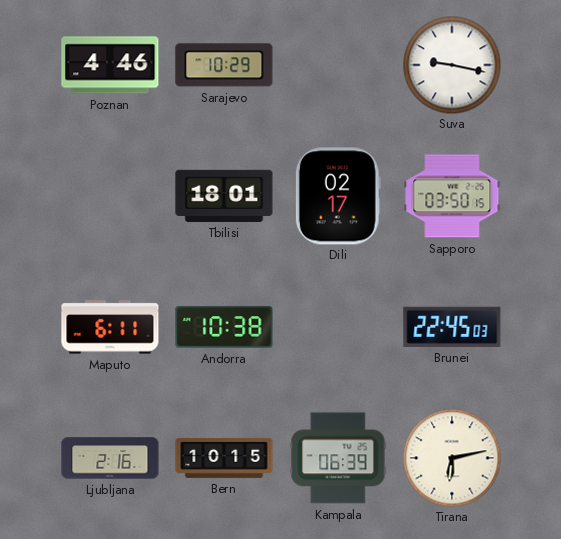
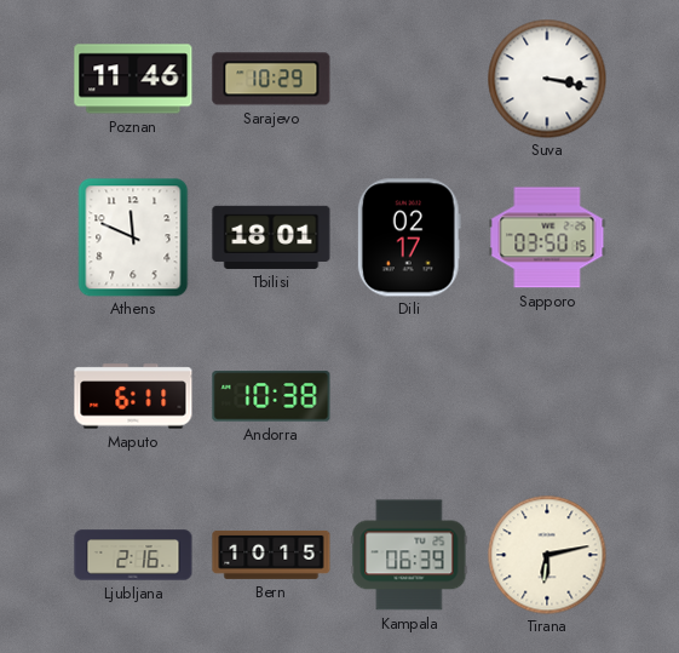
Poznan: 4:46 -> 11:46
Suva: 9:17 -> 3:17
Athens: none -> 11:49
Brunei: 22:45 -> none
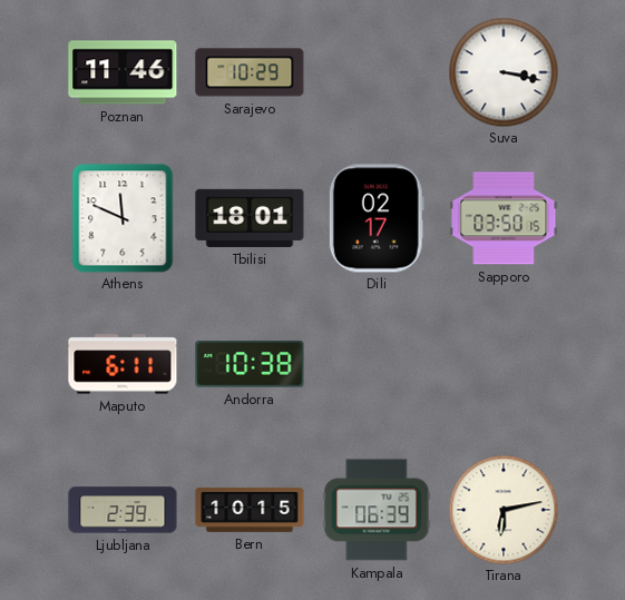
Ljubljana: 2:16 -> 2:39
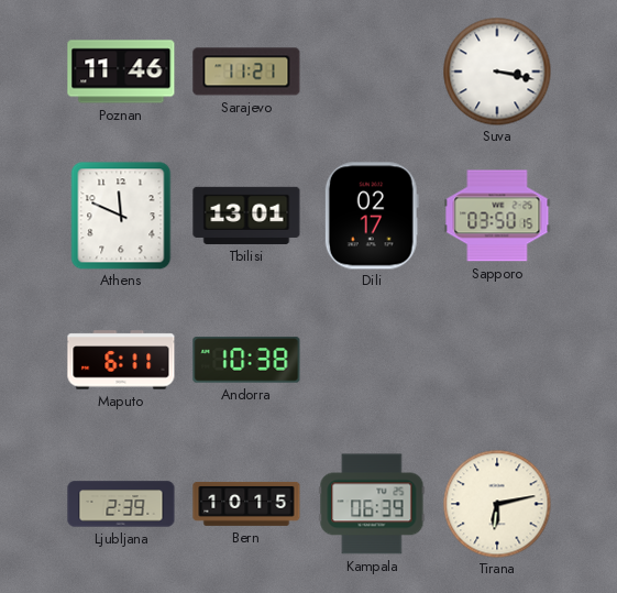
Sarajevo: 10:29 -> 11:21
Tbilisi: 18:01 -> 13:01
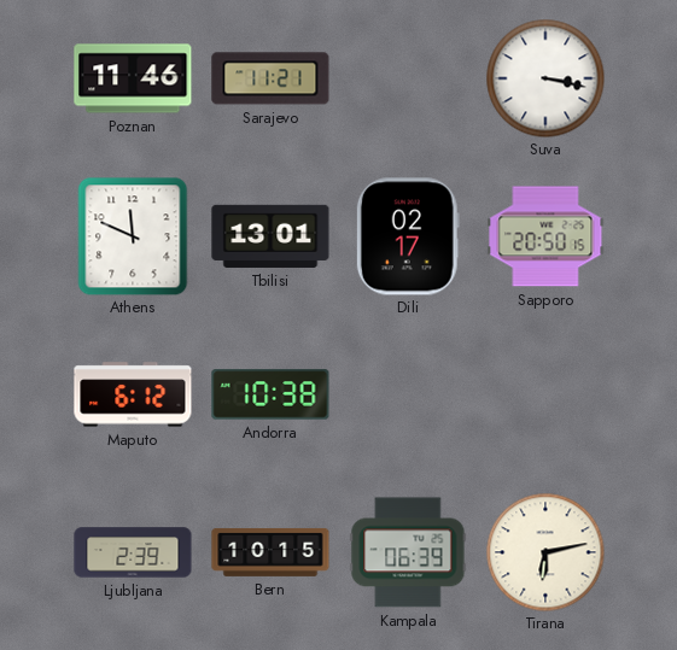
Sapporo: 03:50 -> 20:50
Maputo: 6:11 -> 6:12
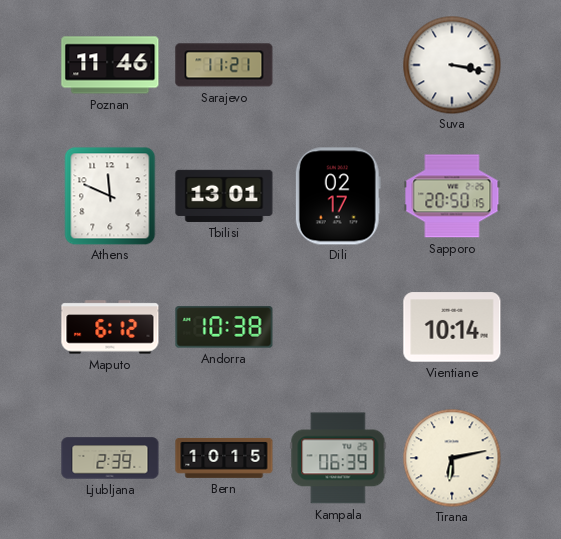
Vientiane: none -> 10:14
